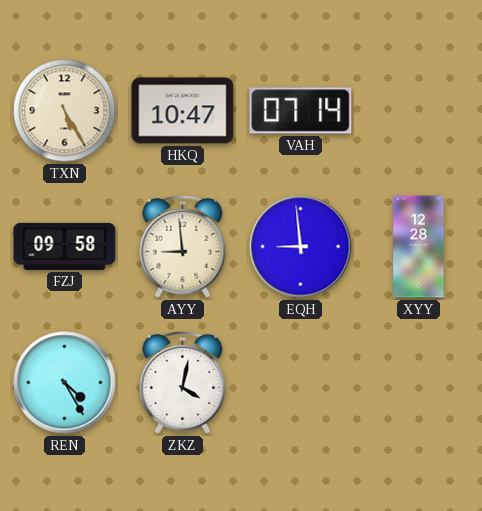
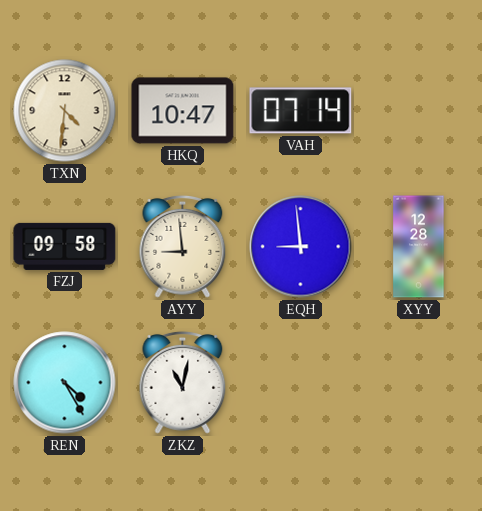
TXN: 5:25 -> 4:31
ZKZ: 4:02 -> 11:02
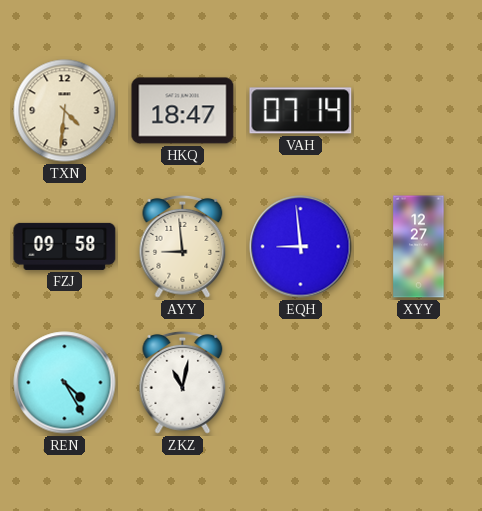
HKQ: 10:47 -> 18:47
XYY: 12:28 -> 12:27
